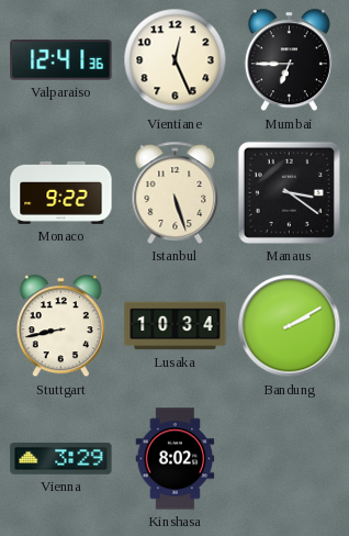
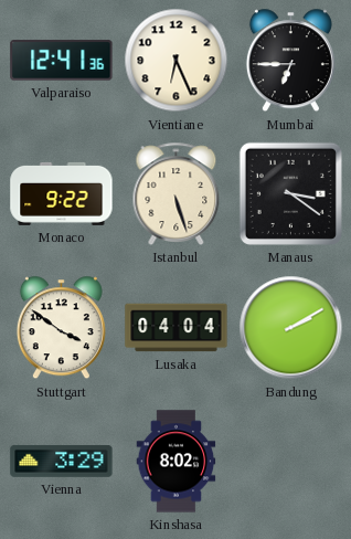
Vientiane: 12:26 -> 6:26
Stuttgart: 8:43 -> 3:51
Lusaka: 10:34 -> 04:04
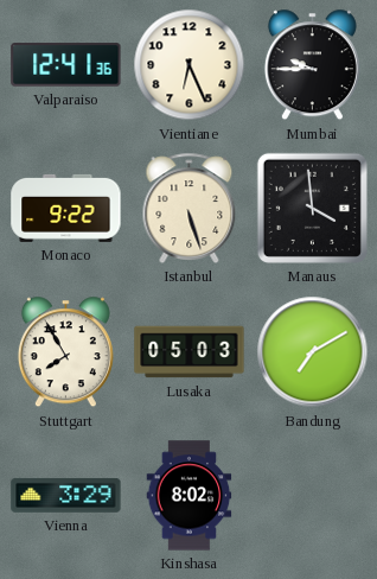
Mumbai: 6:45 -> 9:45
Manaus: 3:21 -> 3:59
Stuttgart: 3:51 -> 7:55
Lusaka: 04:04 -> 05:03
Bandung: 2:10 -> 7:10
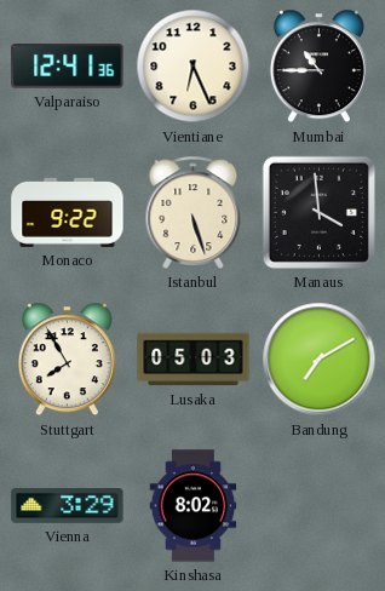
Mumbai: 9:45 -> 10:45
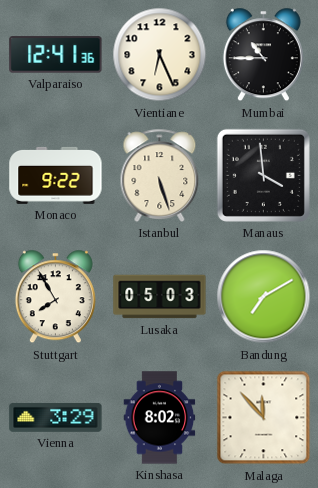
Malaga: none -> 11:53
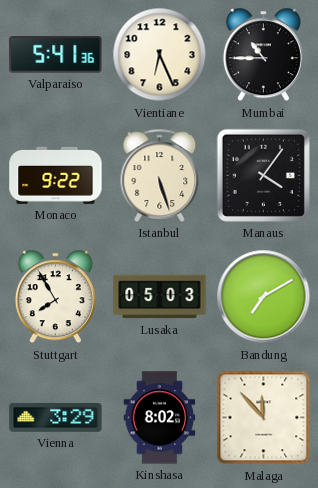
Valparaiso: 12:41 -> 5:41
Manaus: 3:59 -> 4:06
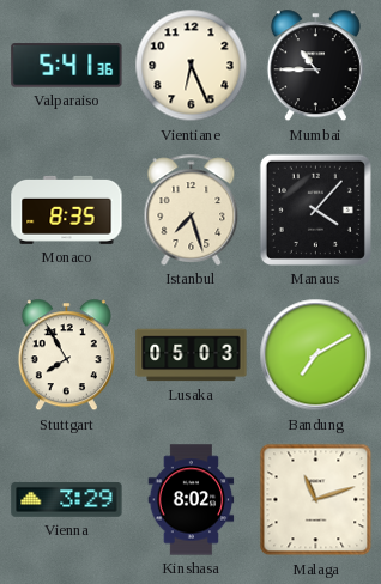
Monaco: 9:22 -> 8:35
Istanbul: 5:27 -> 7:27
Manaus: 4:06 -> 4:07
Malaga: 11:53 -> 11:12
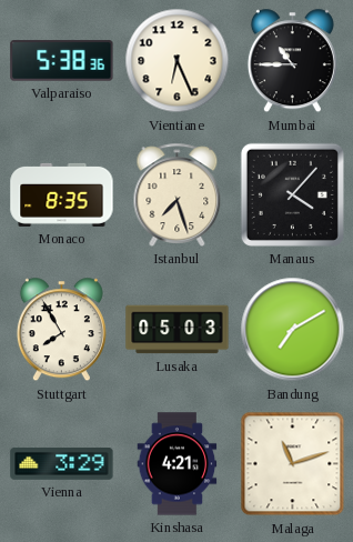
Valparaiso: 5:41 -> 5:38
Kinshasa: 8:02 -> 4:21
